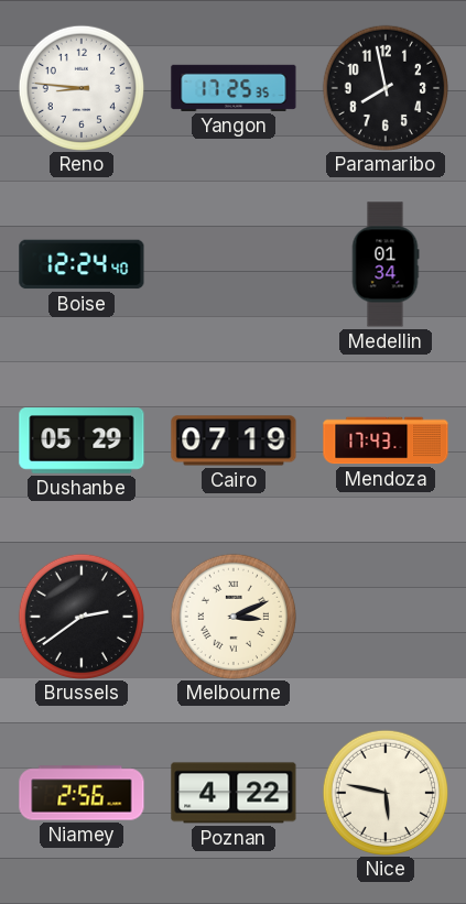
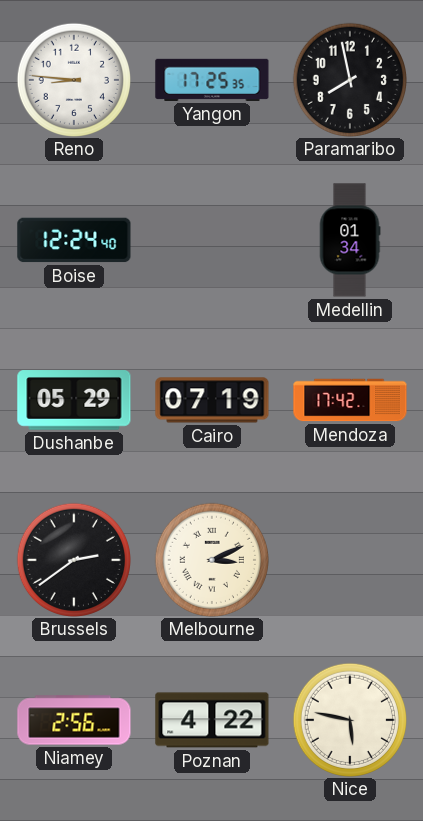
Mendoza: 17:43 -> 17:42
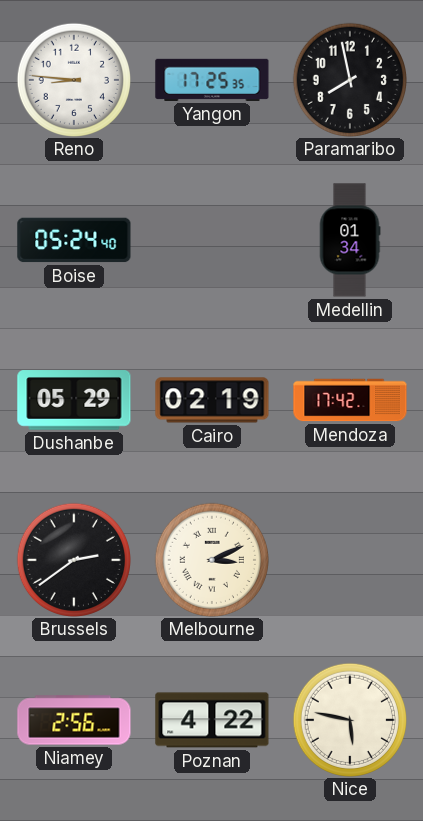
Boise: 12:24 -> 05:24
Cairo: 07:19 -> 02:19
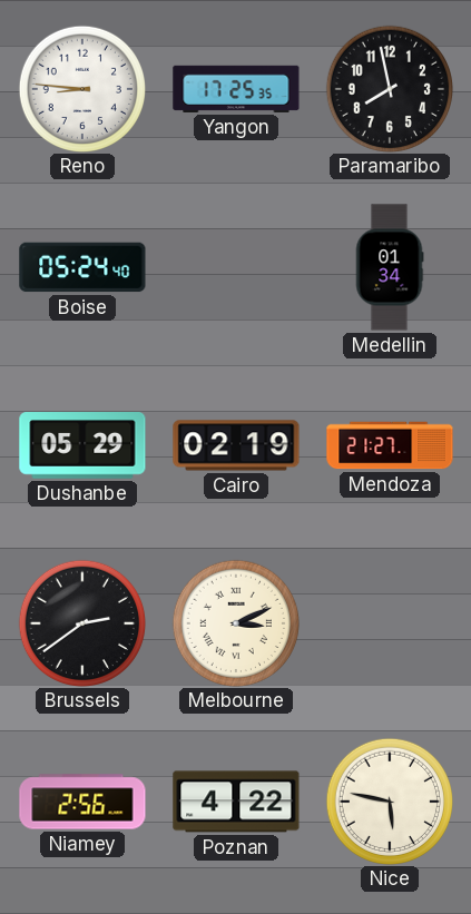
Mendoza: 17:42 -> 21:27
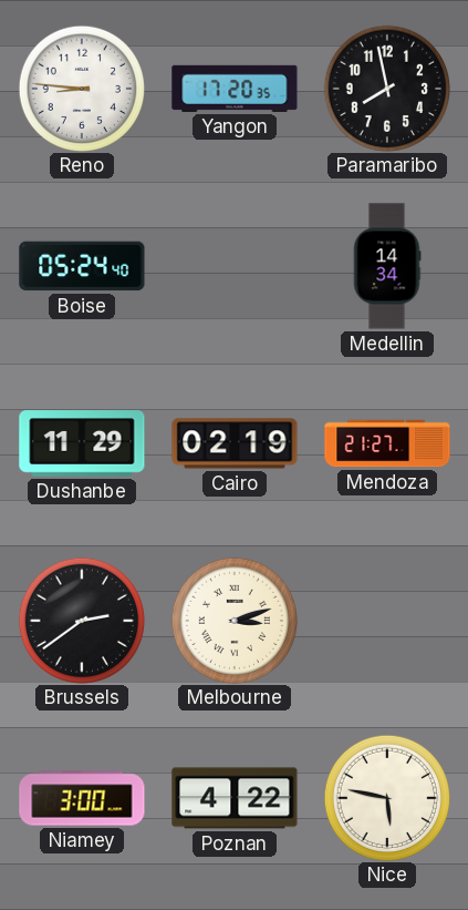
Yangon: 17:25 -> 17:20
Medellin: 01:34 -> 14:34
Dushanbe: 05:29 -> 11:29
Melbourne: 3:11 -> 3:12
Niamey: 2:56 -> 3:00
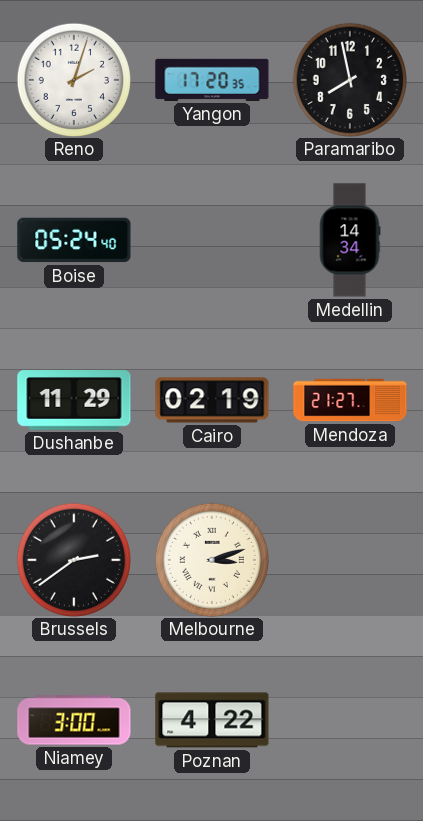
Reno: 8:46 -> 2:03
Nice: 5:47 -> none
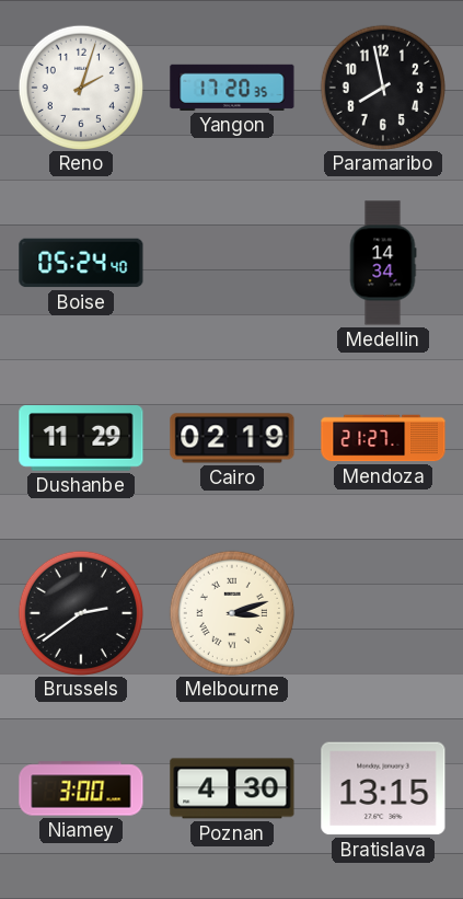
Poznan: 4:22 -> 4:30
Bratislava: none -> 13:15
